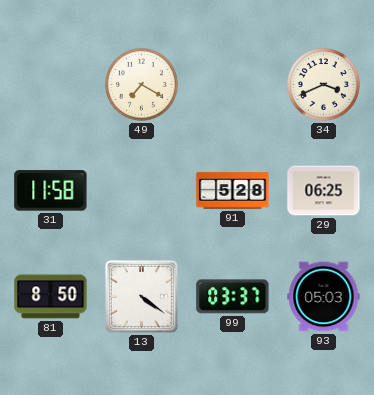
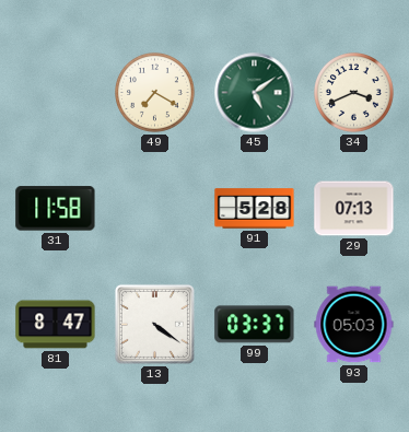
45: none -> 5:09
29: 06:25 -> 07:13
81: 8:50 -> 8:47
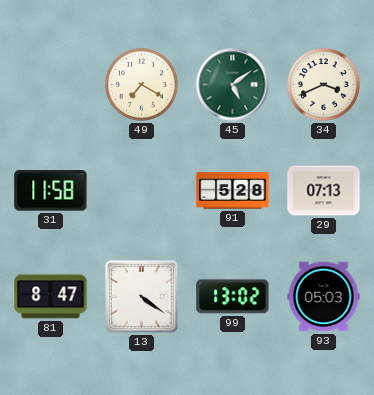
99: 03:37 -> 13:02
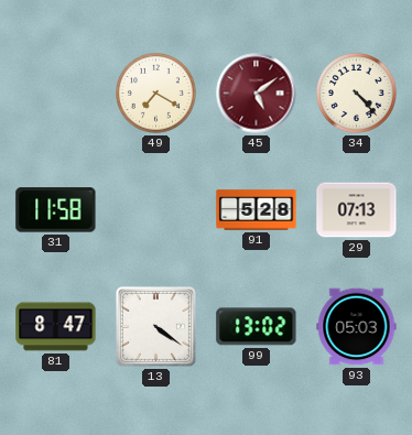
45 dial: green -> burgundy
34: 3:41 -> 4:23
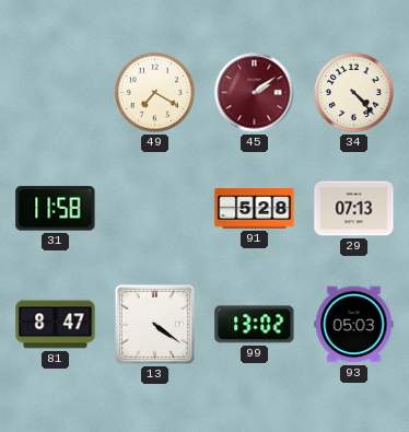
45: 5:09 -> 2:09
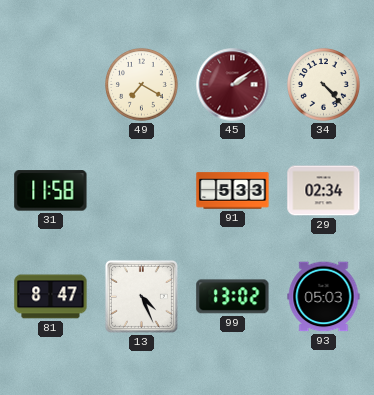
91: 5:28 -> 5:33
29: 07:13 -> 02:34
13: 4:21 -> 4:26
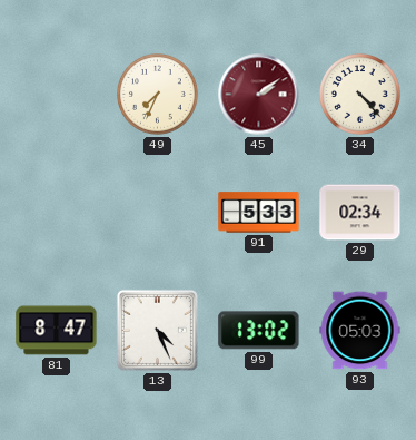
49: 7:20 -> 7:34
31: 11:58 -> none
